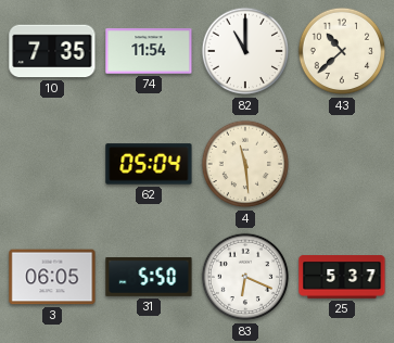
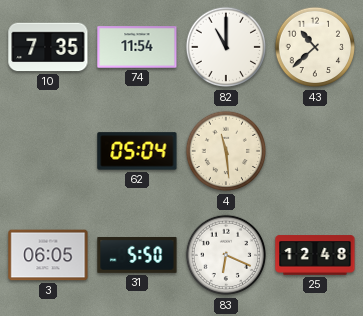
25: 5:37 -> 12:48
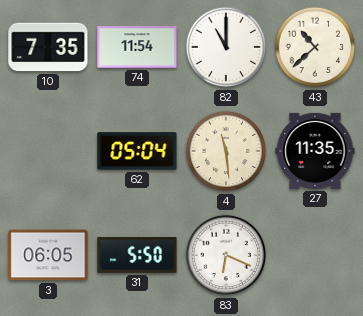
27: none -> 11:35
25: 12:48 -> none
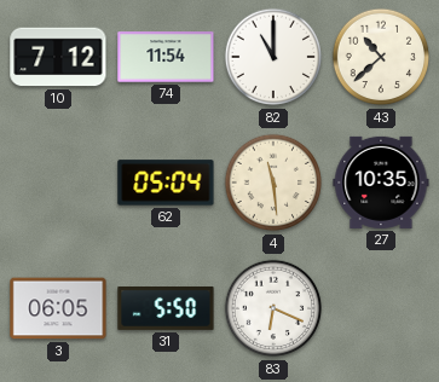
10: 7:35 -> 7:12
27: 11:35 -> 10:35
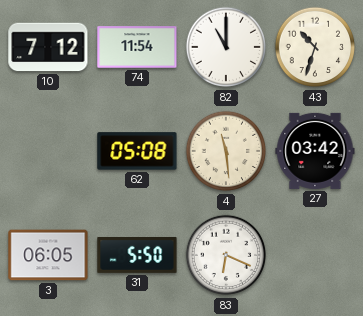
43: 10:38 -> 10:33
62: 05:04 -> 05:08
27: 10:35 -> 03:42
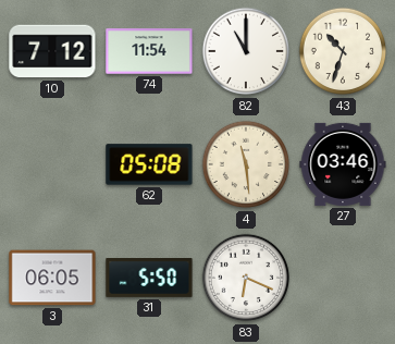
27: 03:42 -> 03:46
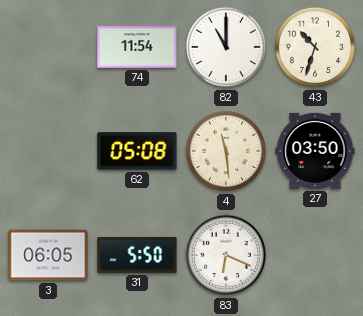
10: 7:12 -> none
27: 03:46 -> 03:50
